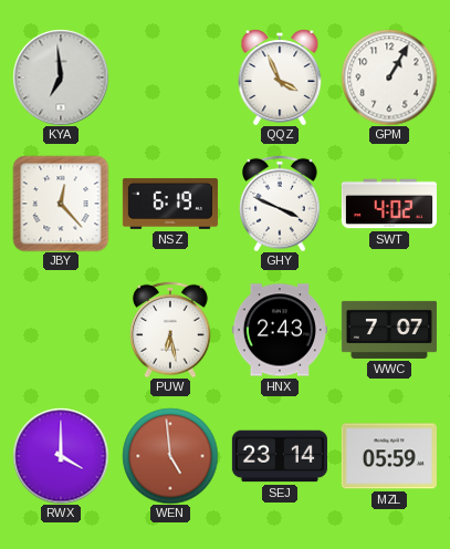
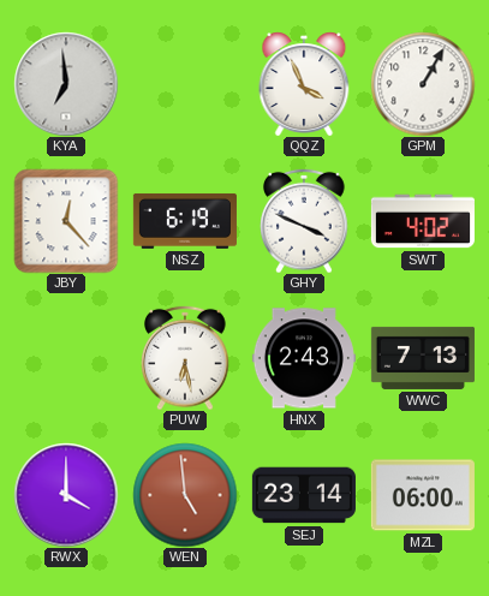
WWC: 7:07 -> 7:13
MZL: 05:59 -> 06:00
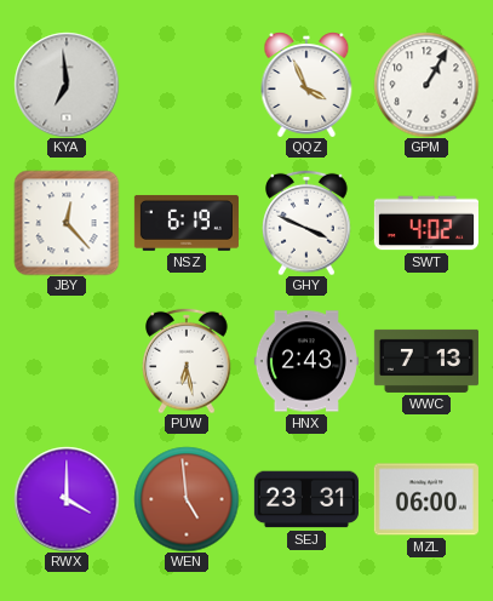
SEJ: 23:14 -> 23:31
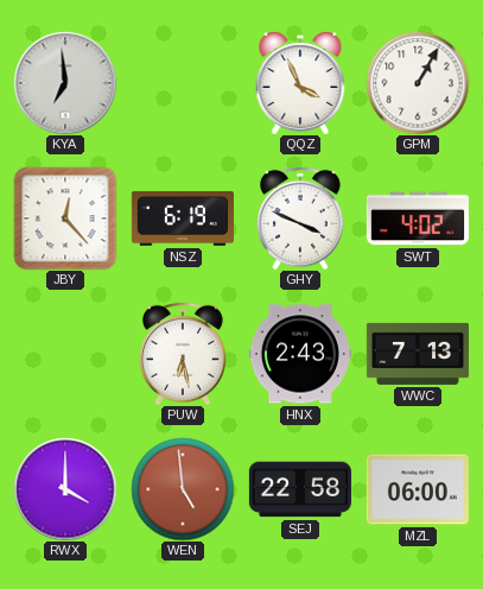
SEJ: 23:31 -> 22:58
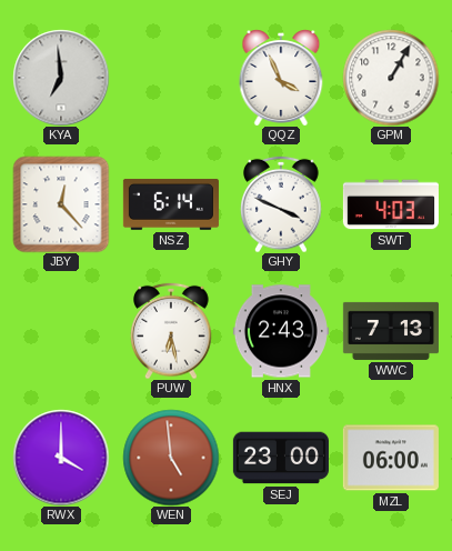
NSZ: 6:19 -> 6:14
SWT: 4:02 -> 4:03
SEJ: 22:58 -> 23:00
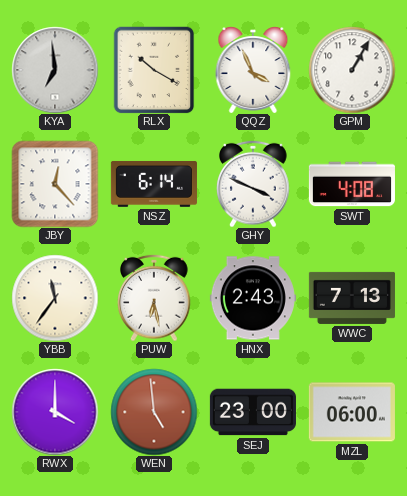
RLX: none -> 10:20
SWT: 4:03 -> 4:08
YBB: none -> 11:36
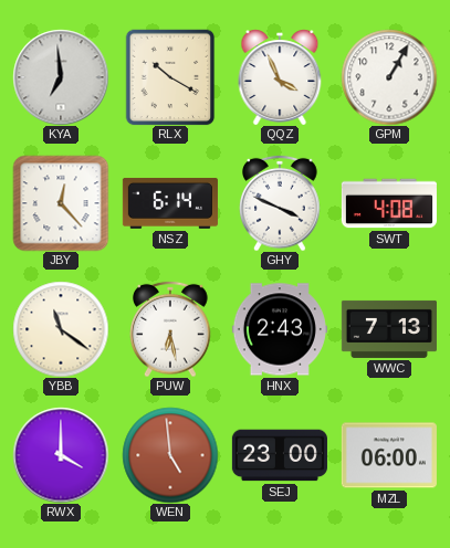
YBB: 11:36 -> 11:21
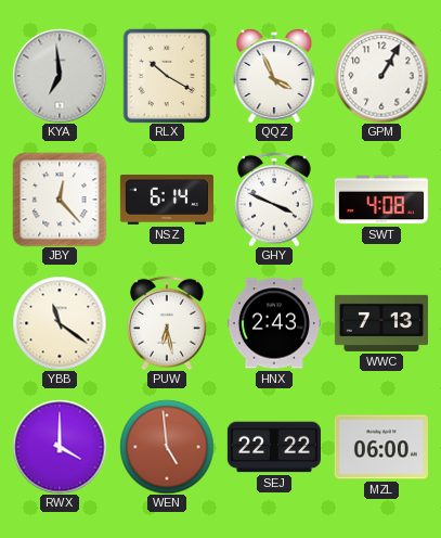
SEJ: 23:00 -> 22:22
